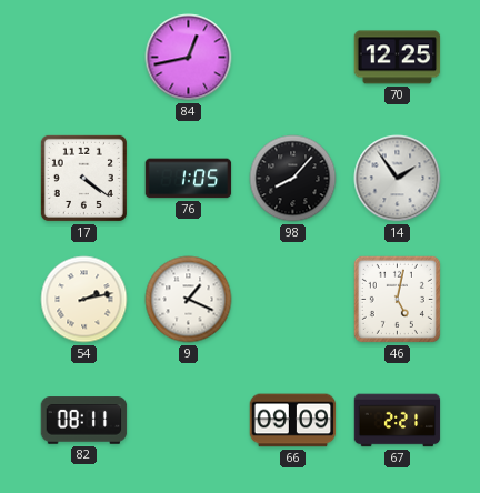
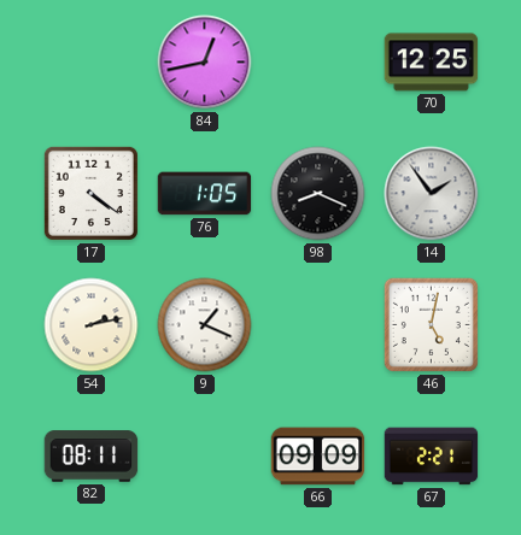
98: 8:07 -> 8:19
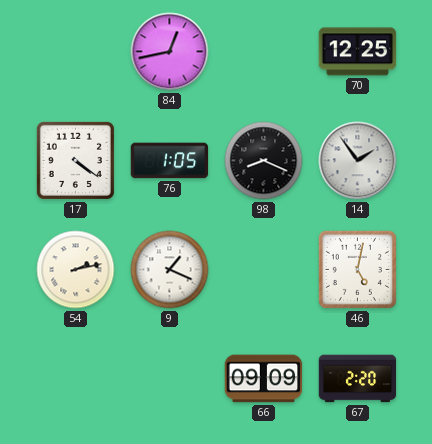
82: 08:11 -> none
67: 2:21 -> 2:20
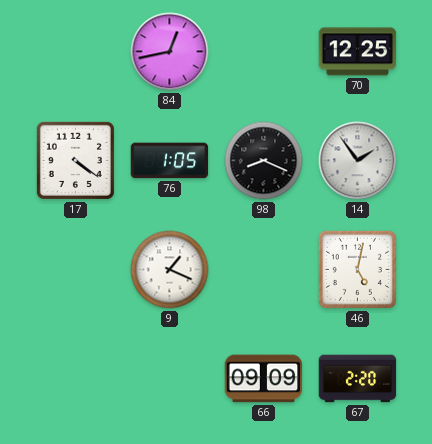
54: 2:13 -> none
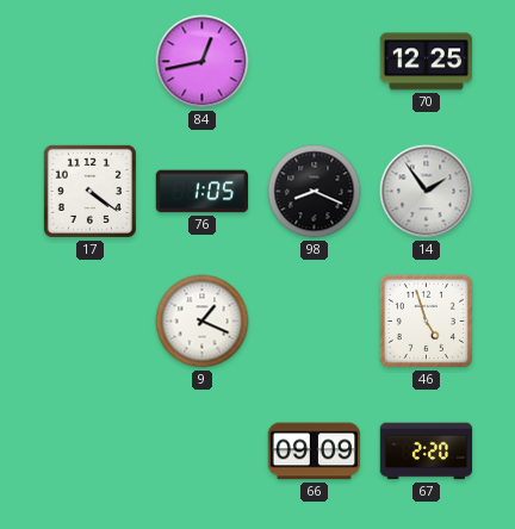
46: 5:02 -> 4:57
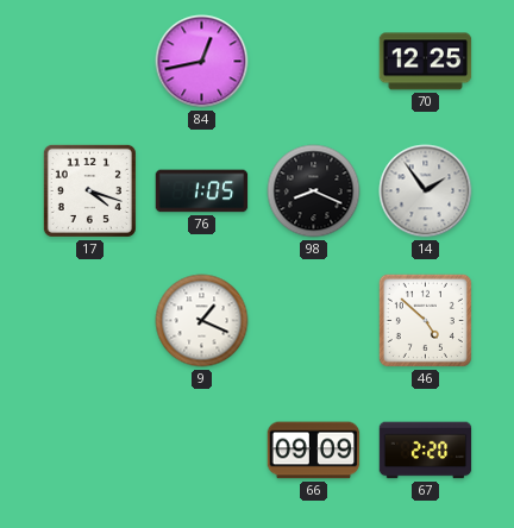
17: 4:21 -> 4:18
46: 4:57 -> 4:52
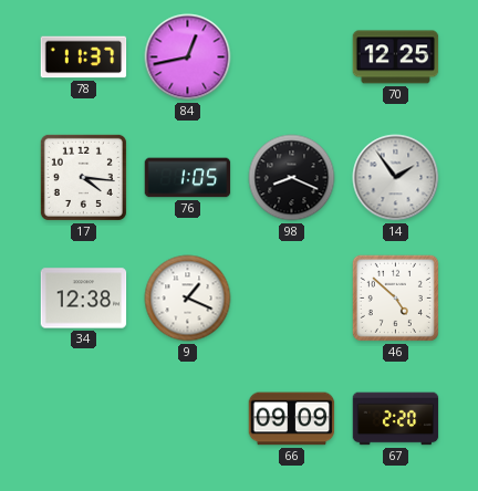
78: none -> 11:37
17: 4:18 -> 4:16
34: none -> 12:38
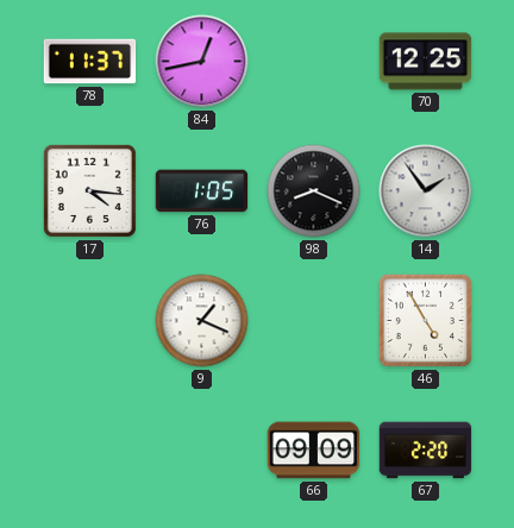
34: 12:38 -> none
46: 4:52 -> 4:55
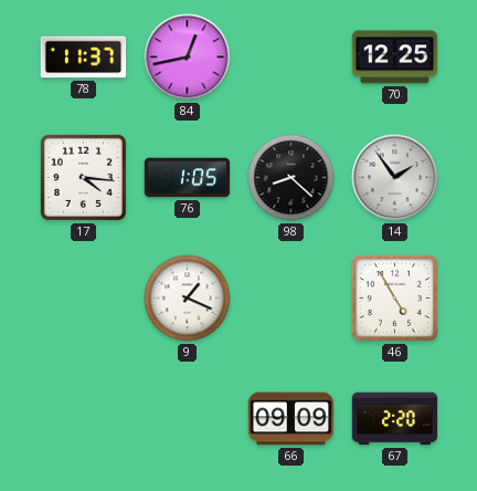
98: 8:19 -> 8:22
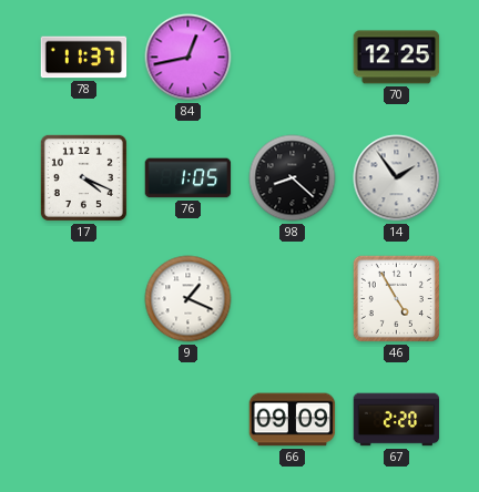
17: 4:16 -> 4:19
